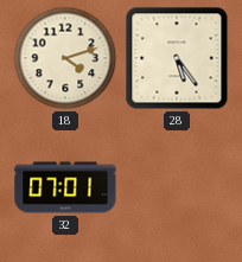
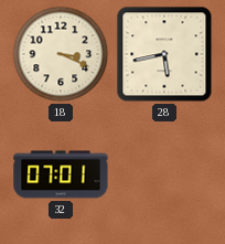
18: 4:12 -> 3:19
28: 5:24 -> 5:43
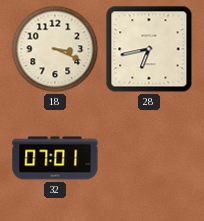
28: 5:43 -> 6:43
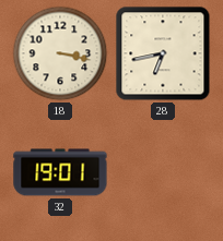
18: 3:19 -> 3:17
32: 07:01 -> 19:01
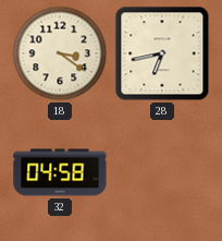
18: 3:17 -> 3:21
32: 19:01 -> 04:58
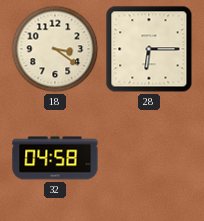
28: 6:43 -> 6:15
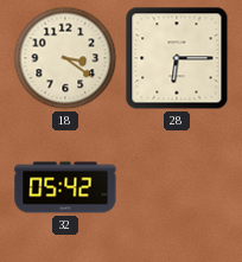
32: 04:58 -> 05:42
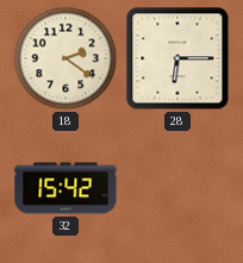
18: 3:21 -> 2:21
32: 05:42 -> 15:42
